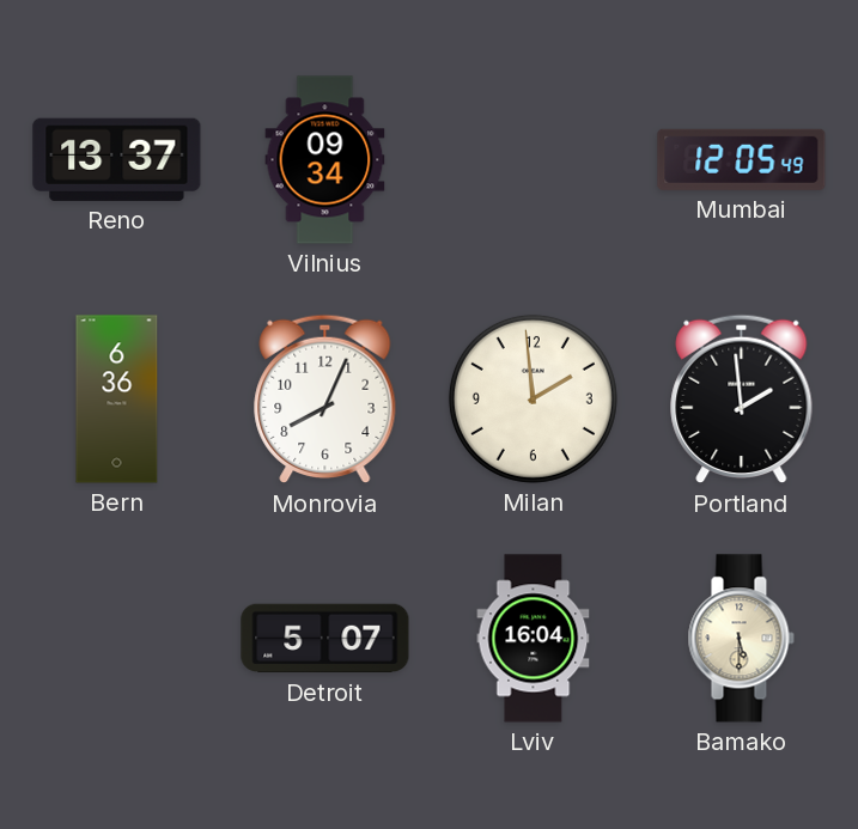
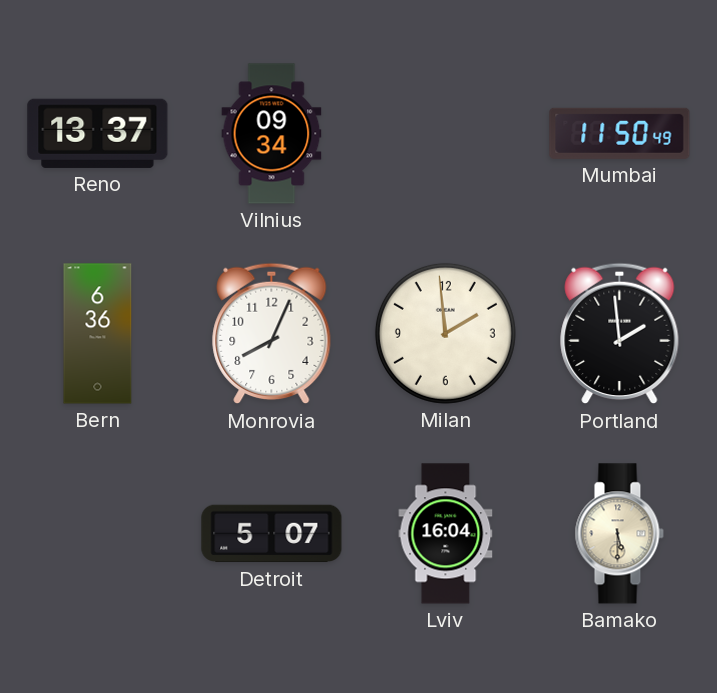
Mumbai: 12:05 -> 11:50
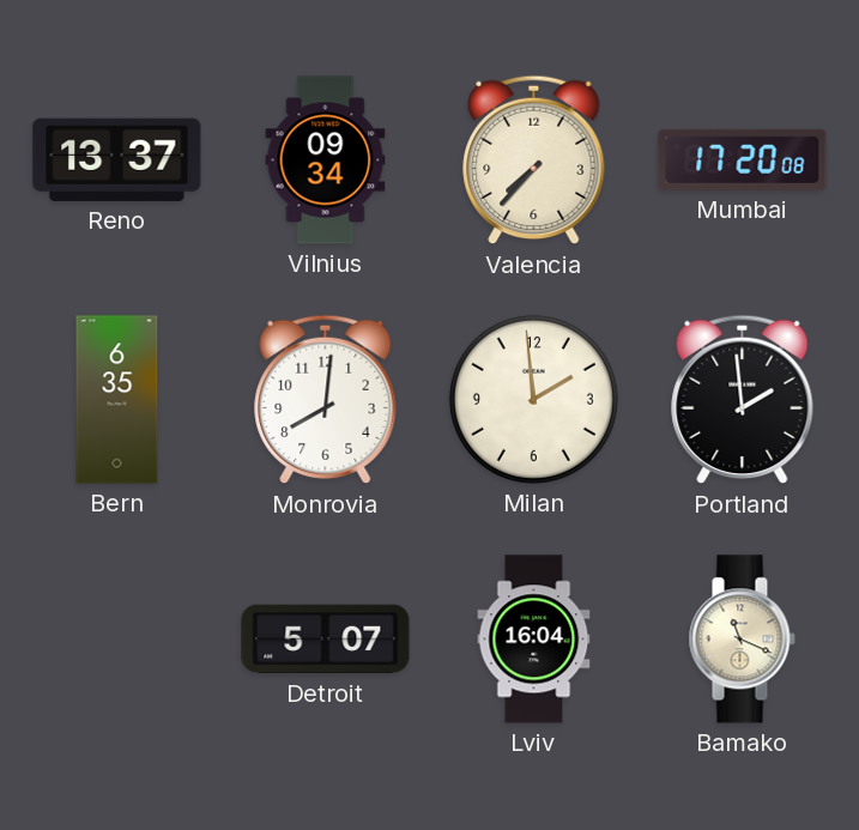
Valencia: none -> 7:37
Mumbai: 11:50 -> 17:20
Bern: 6:36 -> 6:35
Monrovia: 8:04 -> 8:01
Bamako: 5:30 -> 11:19
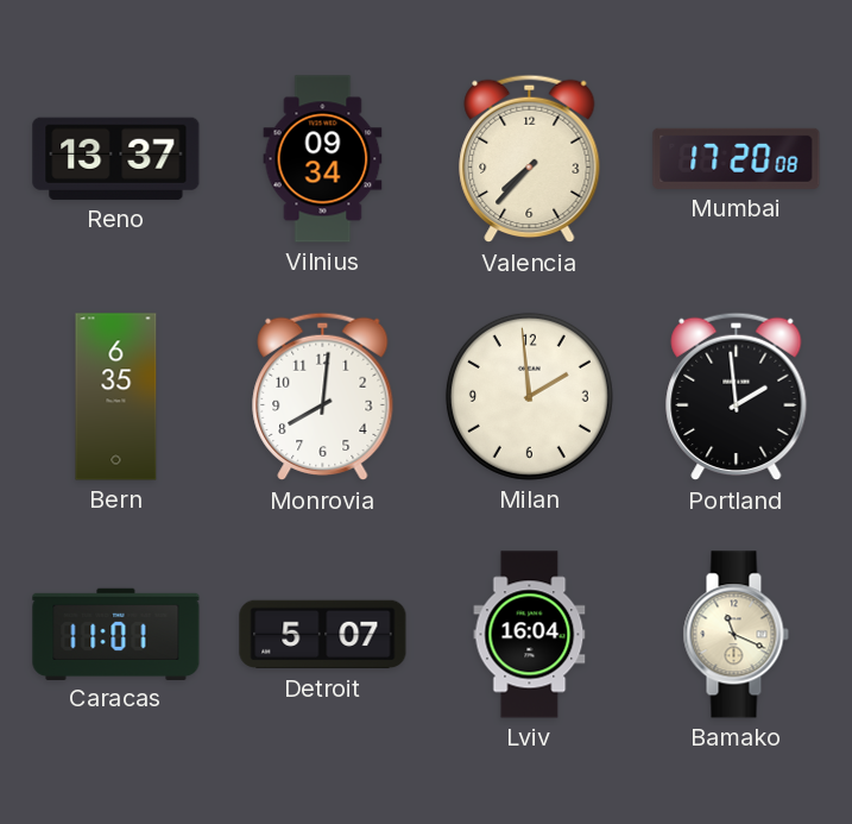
Caracas: none -> 11:01
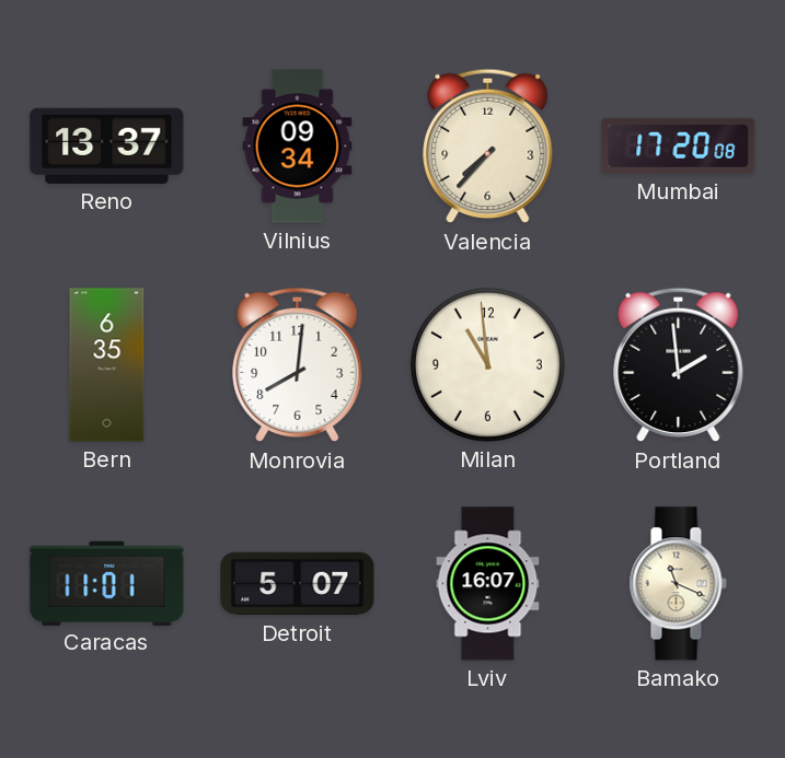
Milan: 1:59 -> 10:59
Lviv: 16:04 -> 16:07
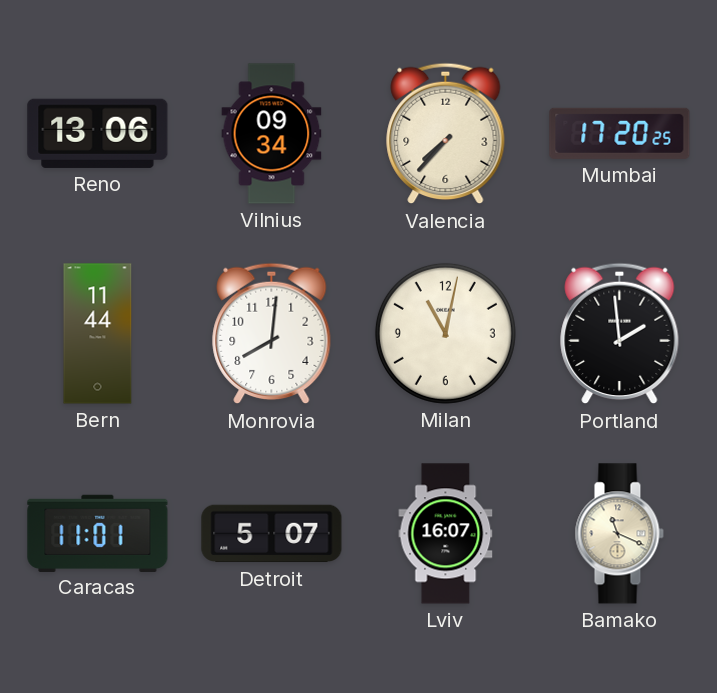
Reno: 13:37 -> 13:06
Mumbai: 17:20:08 -> 17:20:25
Bern: 6:35 -> 11:44
Milan: 10:59 -> 11:02
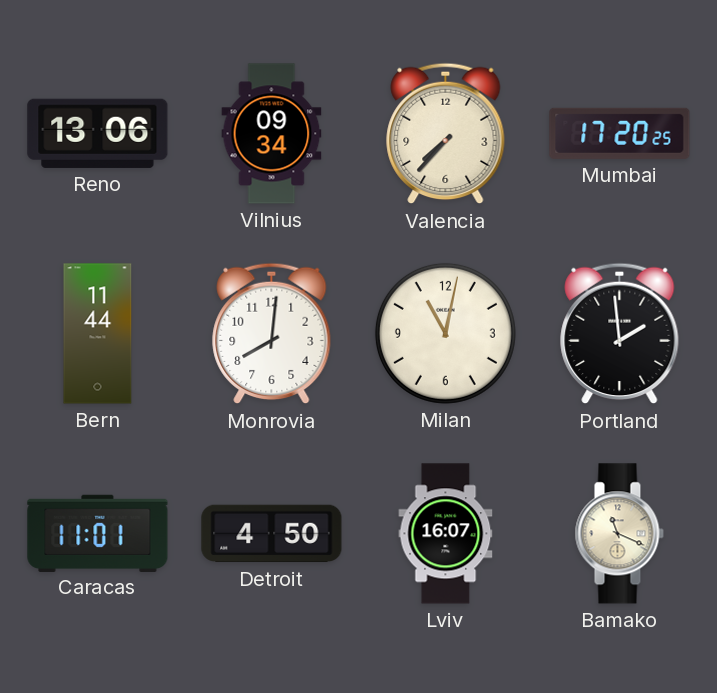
Detroit: 5:07 -> 4:50
